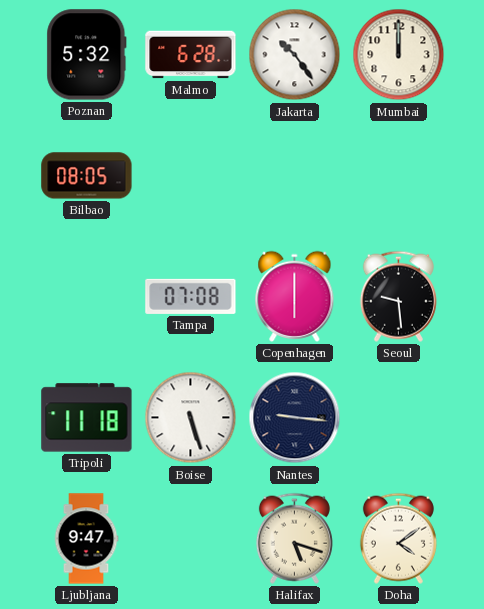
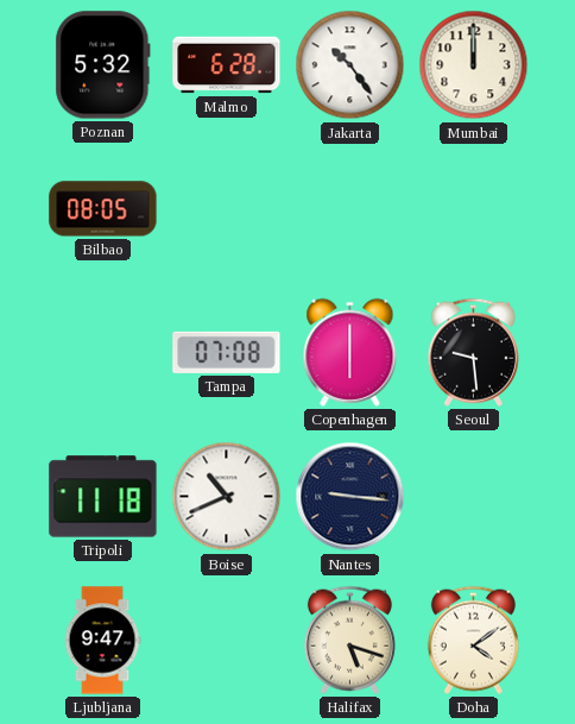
Boise: 5:27 -> 10:41
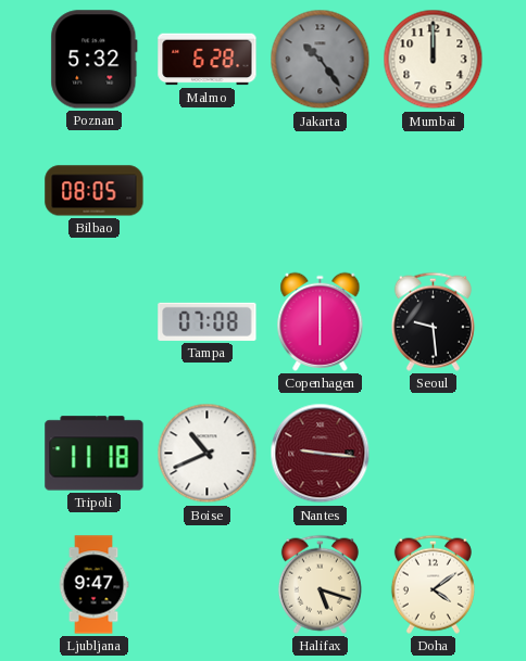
Jakarta dial: white -> grey
Nantes dial: navy -> burgundy
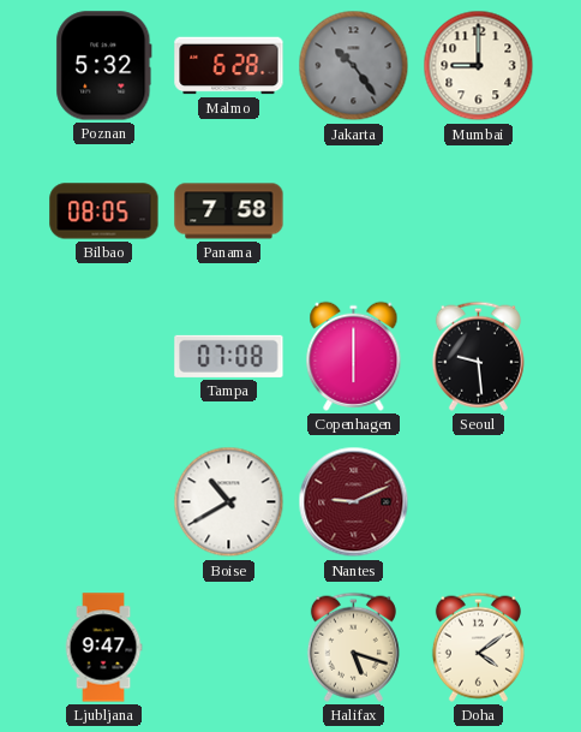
Mumbai: 12:00 -> 9:00
Panama: none -> 7:58
Tripoli: 11:18 -> none
Boise: 10:41 -> 10:40
Nantes: 9:16 -> 9:11
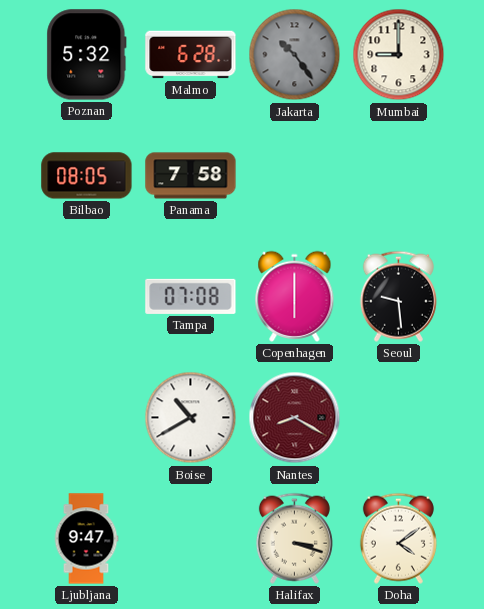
Nantes: 9:11 -> 8:20
Halifax: 5:18 -> 3:18
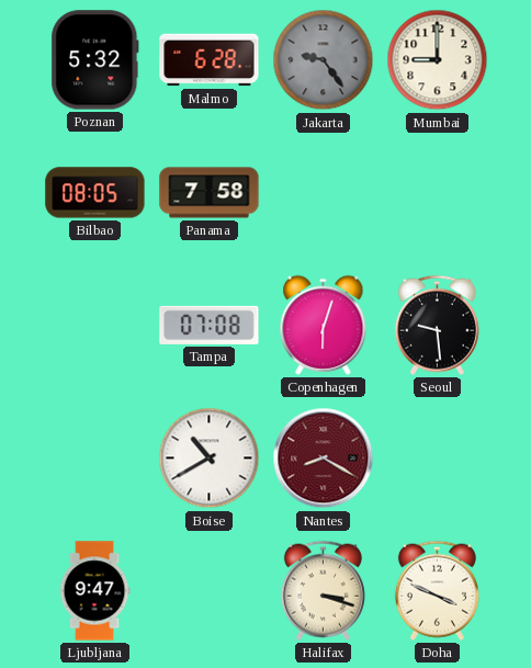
Jakarta: 10:24 -> 9:24
Copenhagen: 6:00 -> 6:03
Doha: 4:09 -> 3:49
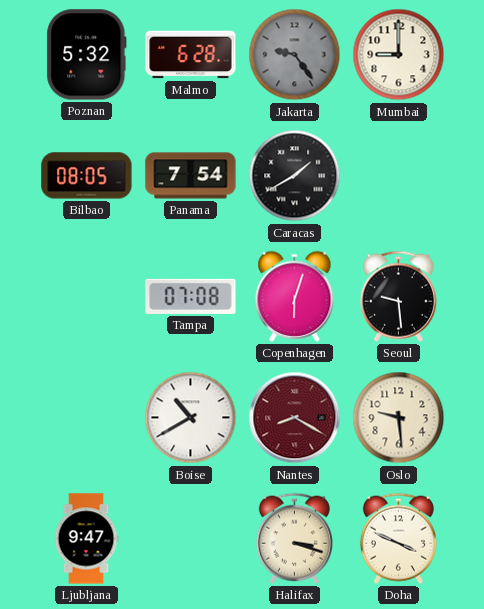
Panama: 7:58 -> 7:54
Caracas: none -> 1:40
Oslo: none -> 9:29
